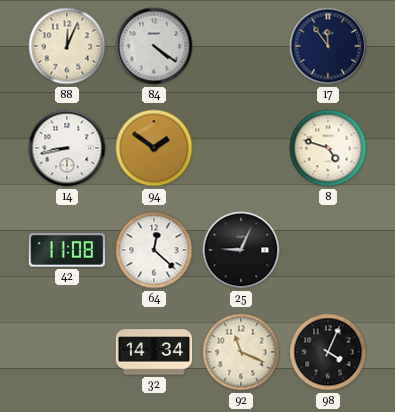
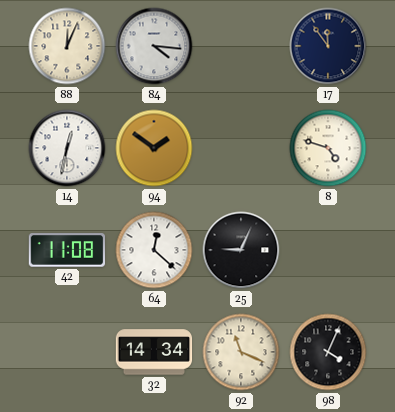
84: 4:21 -> 4:16
14: 8:43 -> 12:32
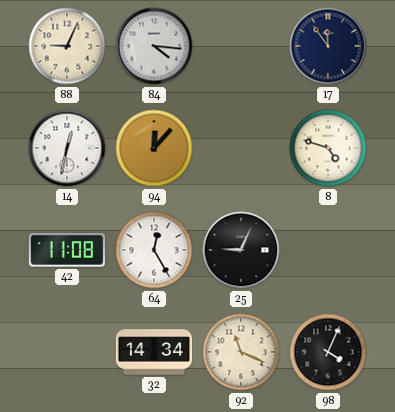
88: 12:04 -> 9:04
94: 1:51 -> 12:07
64: 12:22 -> 12:25
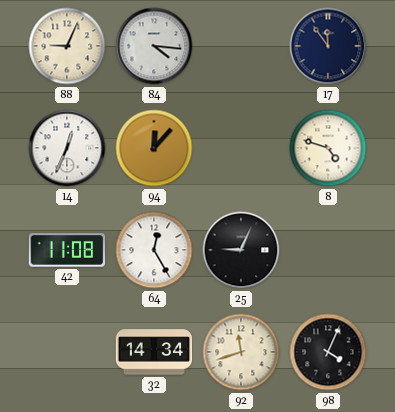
14: 12:32 -> 12:34
92: 11:19 -> 11:42
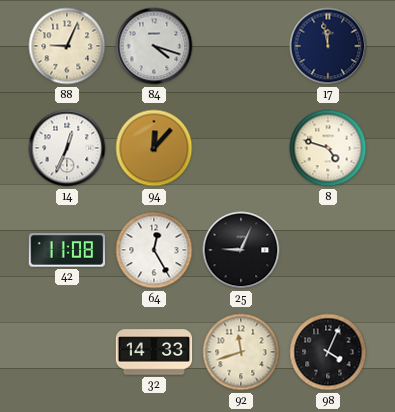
84: 4:16 -> 4:18
17: 11:54 -> 11:58
32: 14:34 -> 14:33
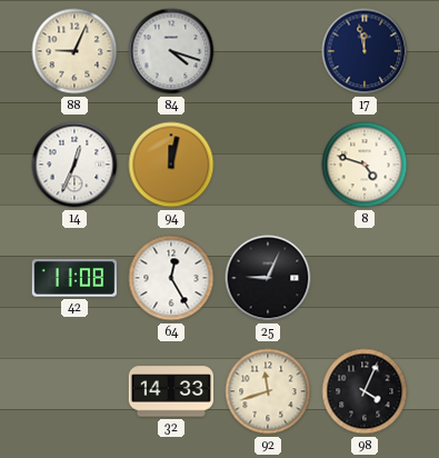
94: 12:07 -> 12:02
